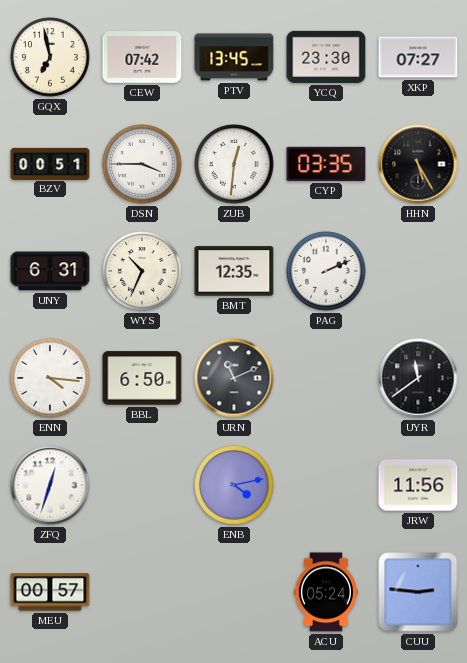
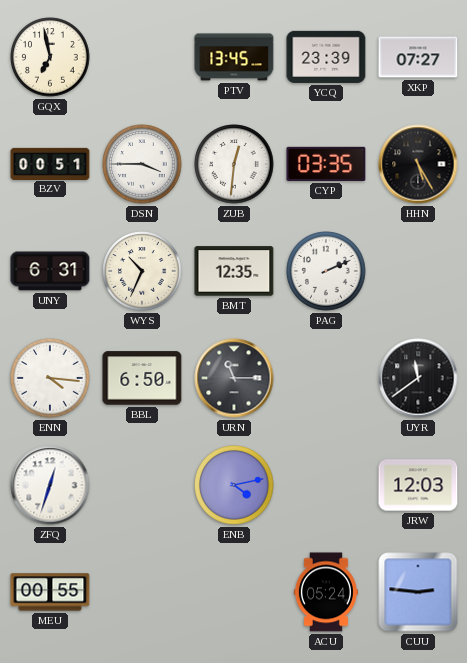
CEW: 07:42 -> none
YCQ: 23:30 -> 23:39
URN: 11:11 -> 11:15
JRW: 11:56 -> 12:03
MEU: 00:57 -> 00:55
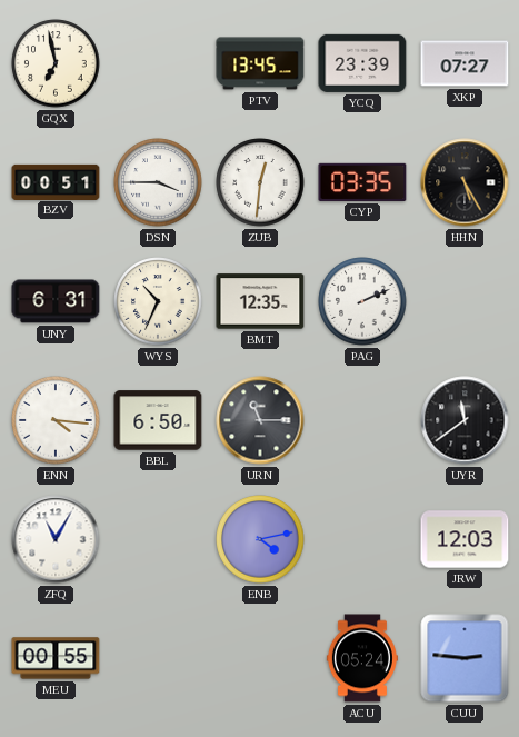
ZFQ: 12:33 -> 11:05
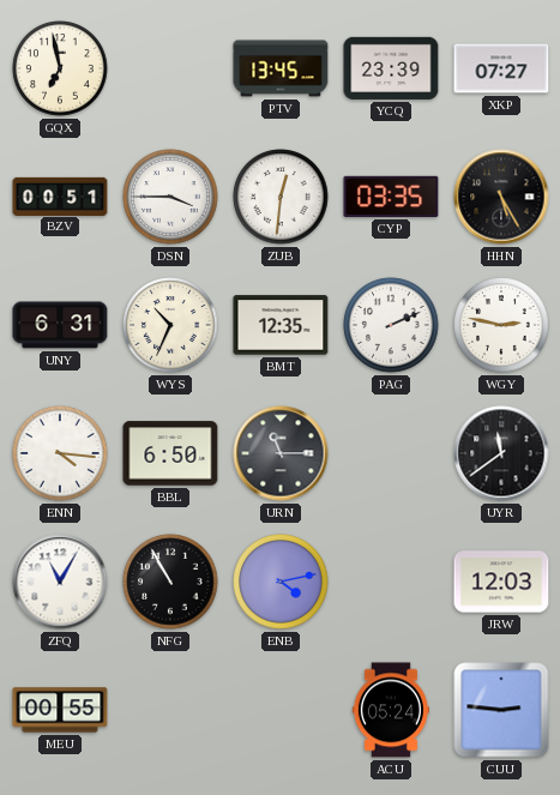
WGY: none -> 2:47
NFG: none -> 10:55
